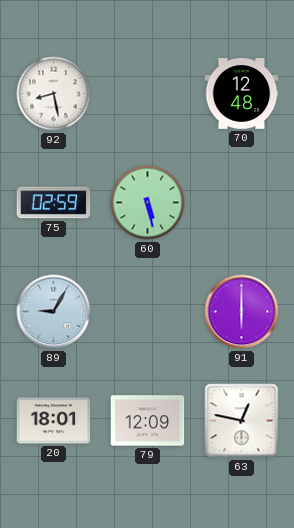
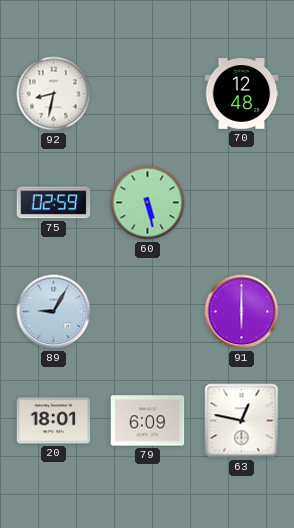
92: 8:28 -> 8:32
79: 12:09 -> 6:09
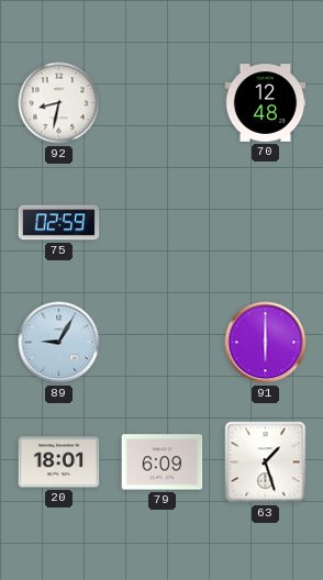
60: 5:28 -> none
63: 12:47 -> 1:27
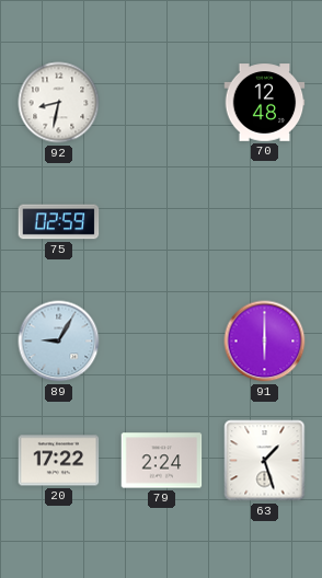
20: 18:01 -> 17:22
79: 6:09 -> 2:24
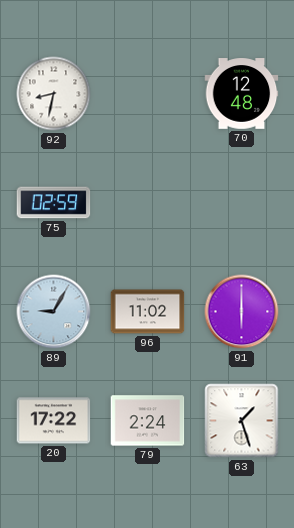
96: none -> 11:02
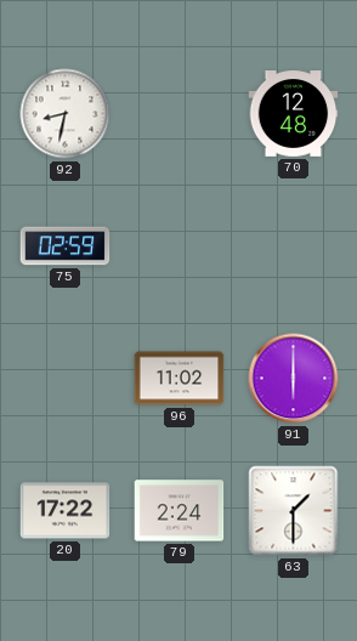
89: 9:05 -> none
63: 1:27 -> 1:30
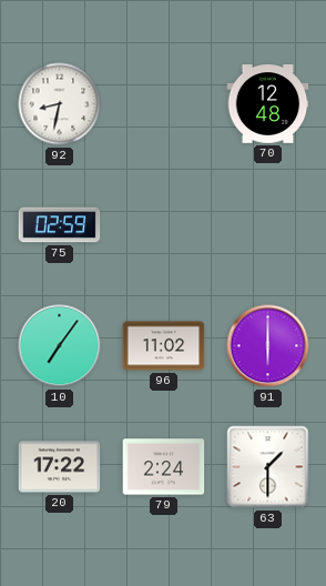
10: none -> 7:06
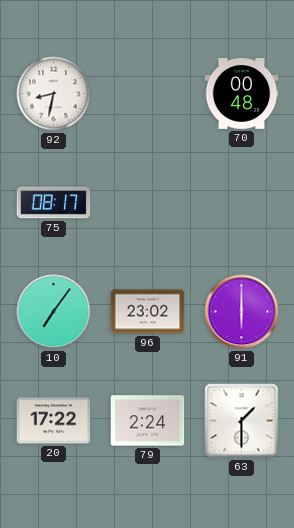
70: 12:48 -> 00:48
75: 02:59 -> 08:17
96: 11:02 -> 23:02
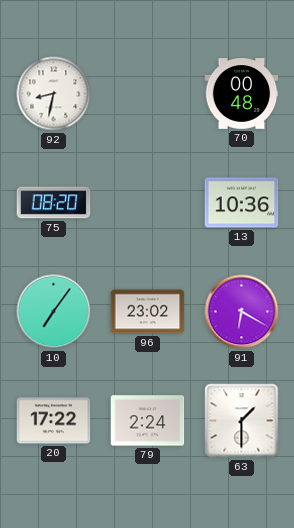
75: 08:17 -> 08:20
13: none -> 10:36
91: 6:00 -> 6:20
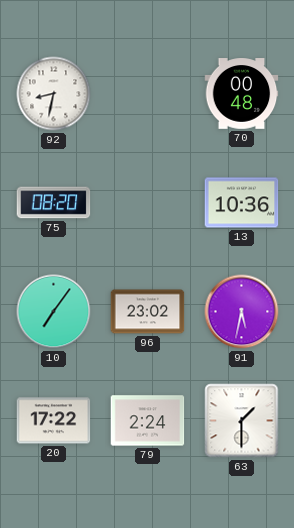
91: 6:20 -> 5:32
